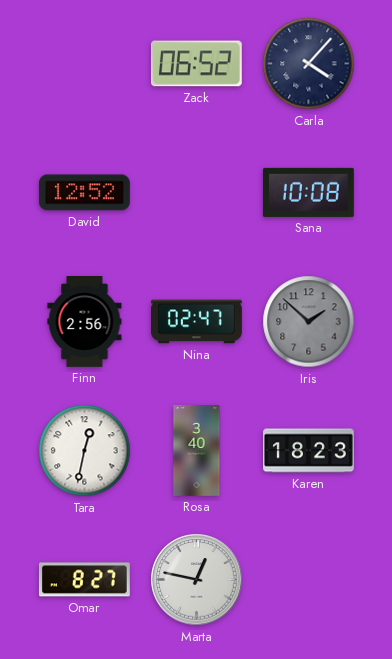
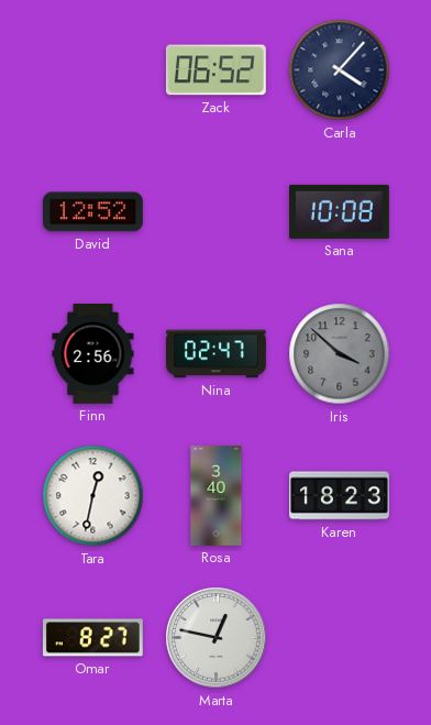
Iris: 1:52 -> 3:52
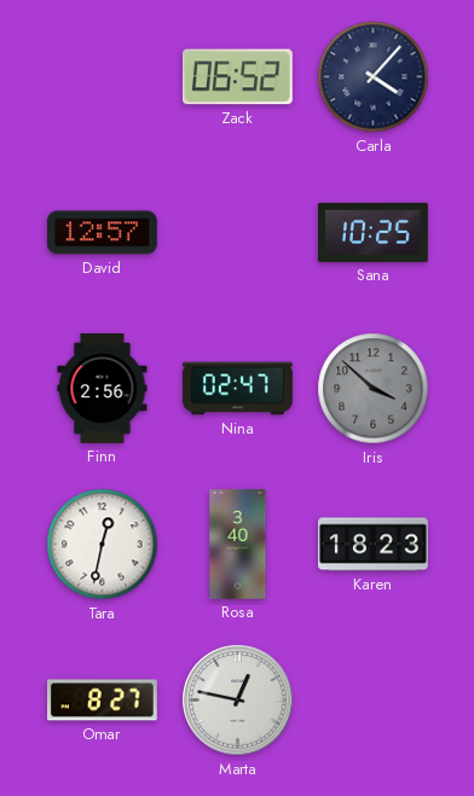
David: 12:52 -> 12:57
Sana: 10:08 -> 10:25
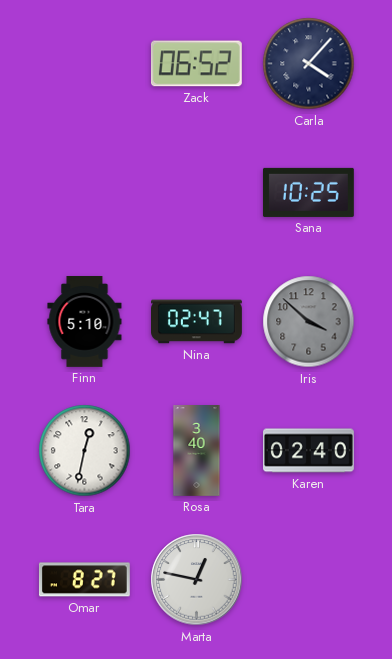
David: 12:57 -> none
Finn: 2:56 -> 5:10
Karen: 18:23 -> 02:40
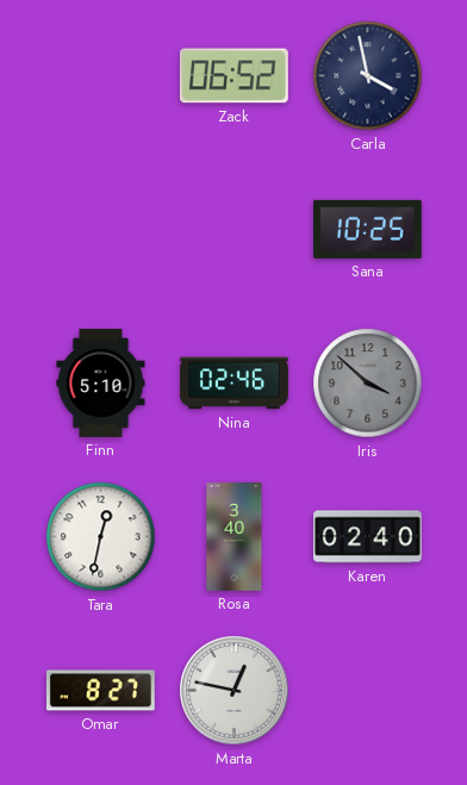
Carla: 4:07 -> 3:58
Nina: 02:47 -> 02:46
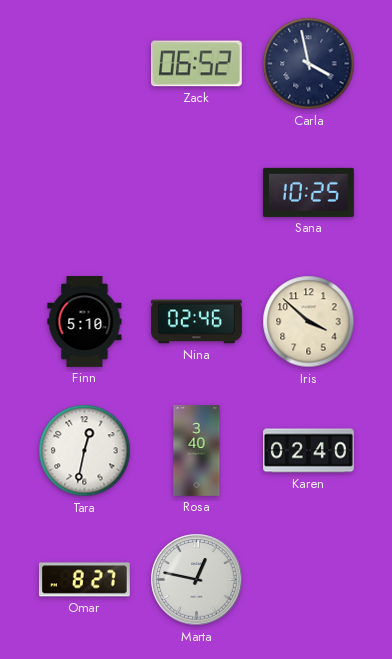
Iris dial: grey -> cream
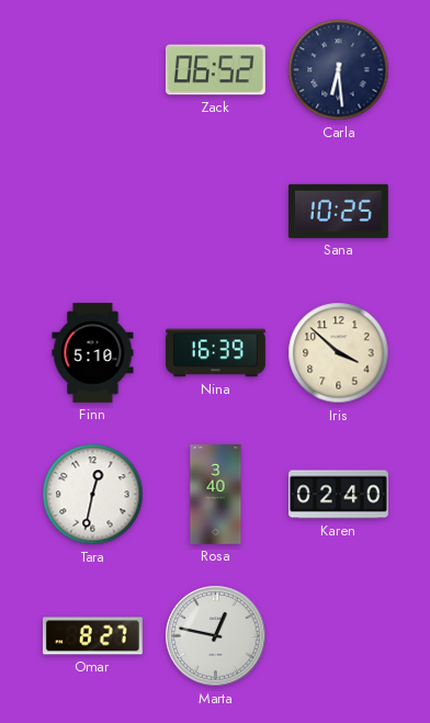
Carla: 3:58 -> 6:29
Nina: 02:46 -> 16:39
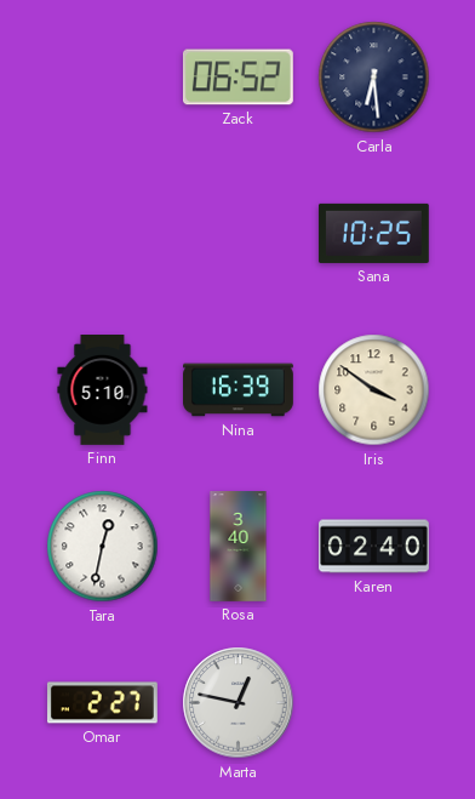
Iris: 3:52 -> 3:51
Omar: 8:27 -> 2:27
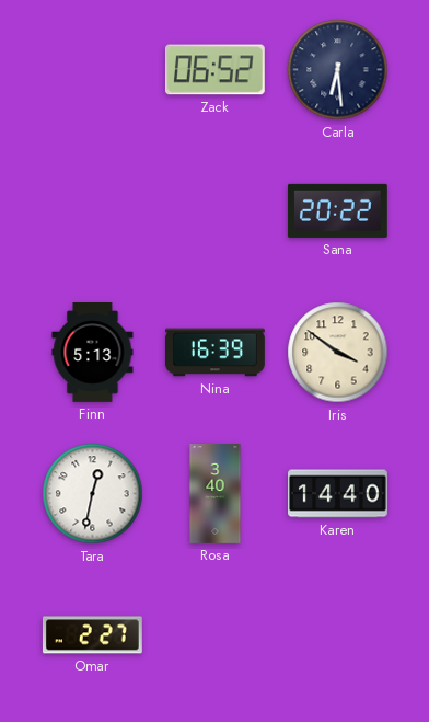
Sana: 10:25 -> 20:22
Finn: 5:10 -> 5:13
Karen: 02:40 -> 14:40
Marta: 12:47 -> none
